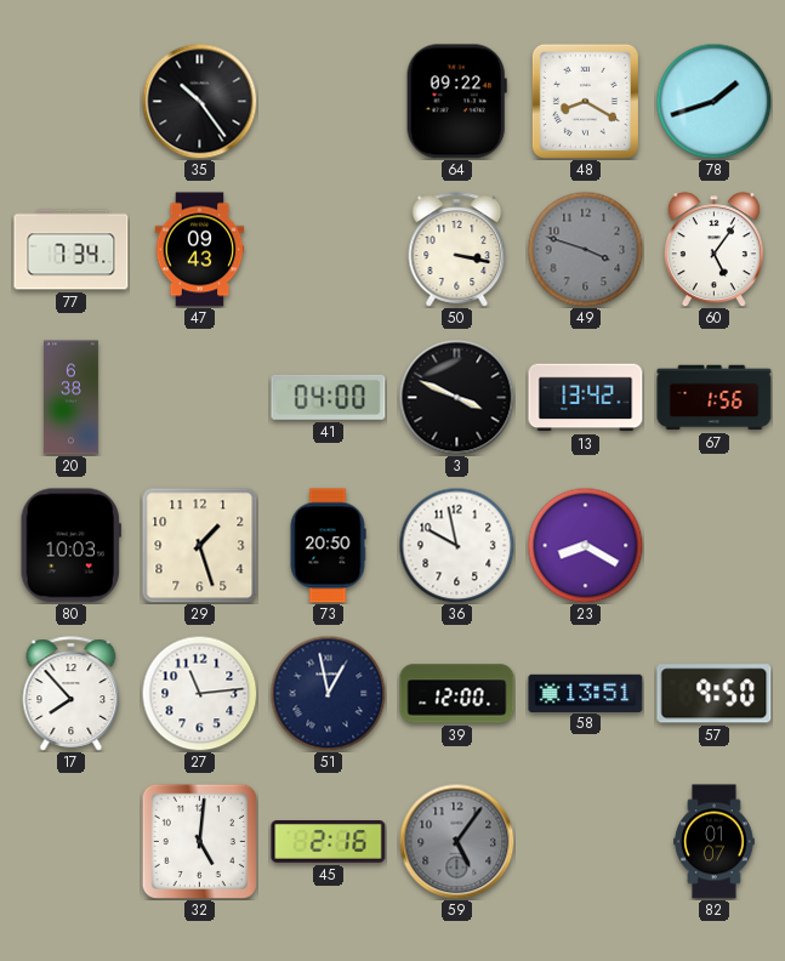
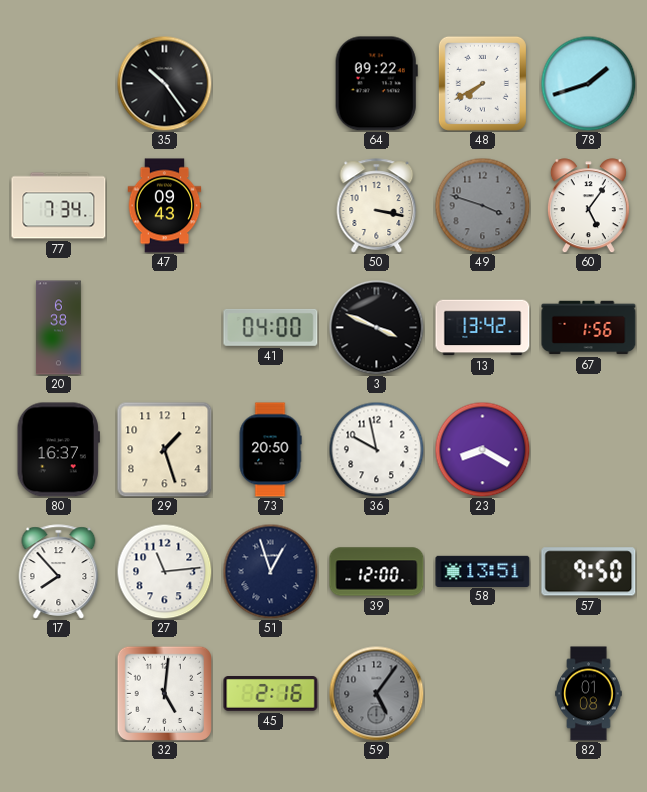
48: 8:20 -> 7:40
80: 10:03 -> 16:37
51: 12:58 -> 12:57
82: 01:07 -> 01:08
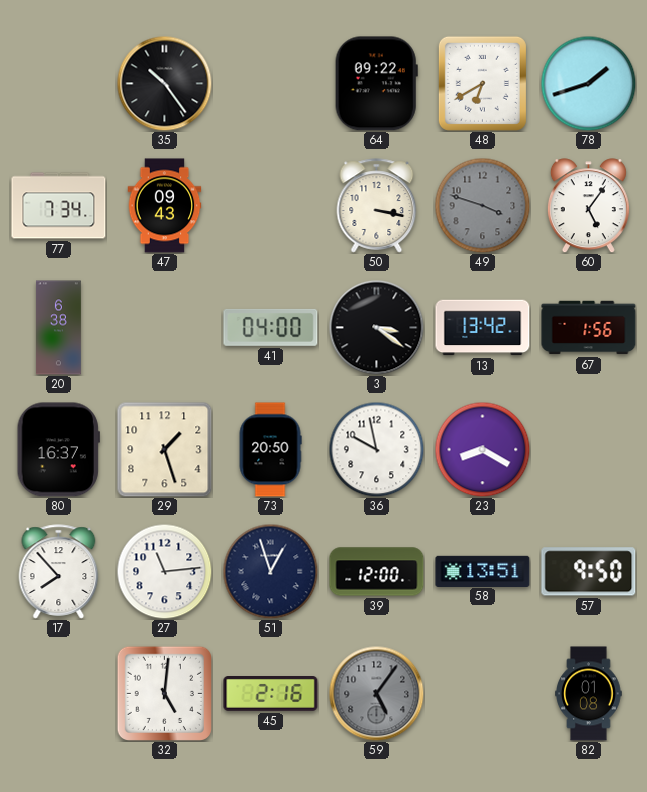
48: 7:40 -> 6:40
3: 3:49 -> 3:21
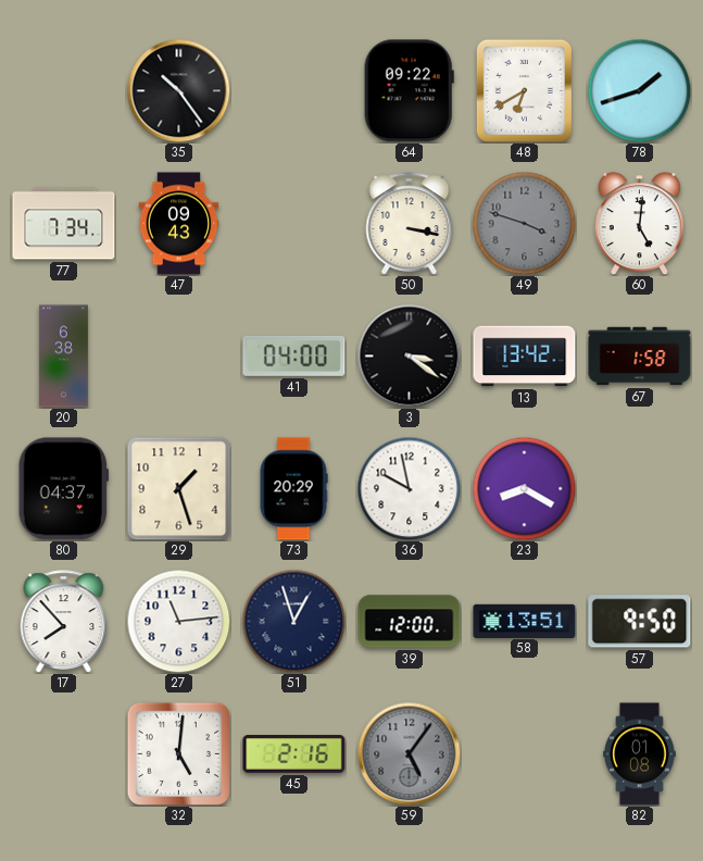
60: 5:06 -> 5:01
67: 1:56 -> 1:58
80: 16:37 -> 04:37
73: 20:50 -> 20:29
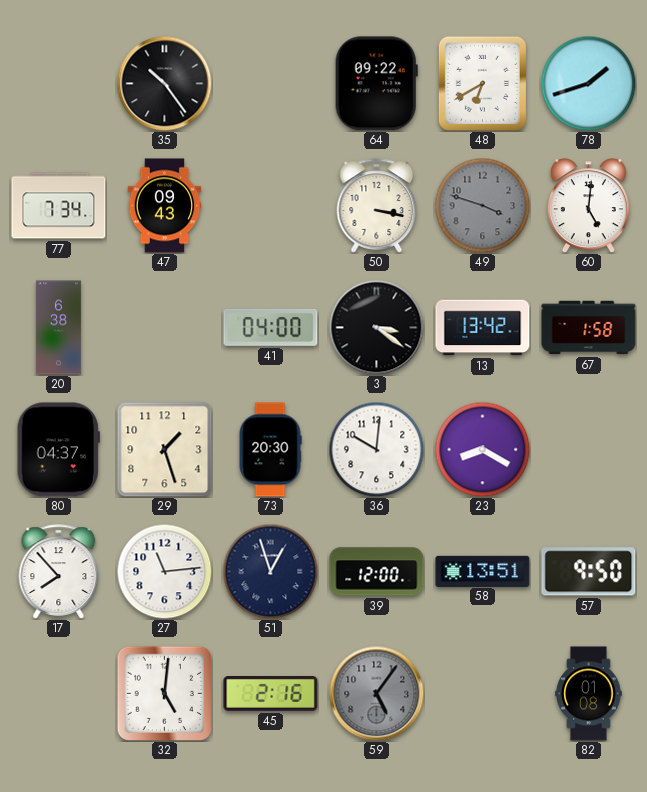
73: 20:29 -> 20:30
36: 9:58 -> 10:01
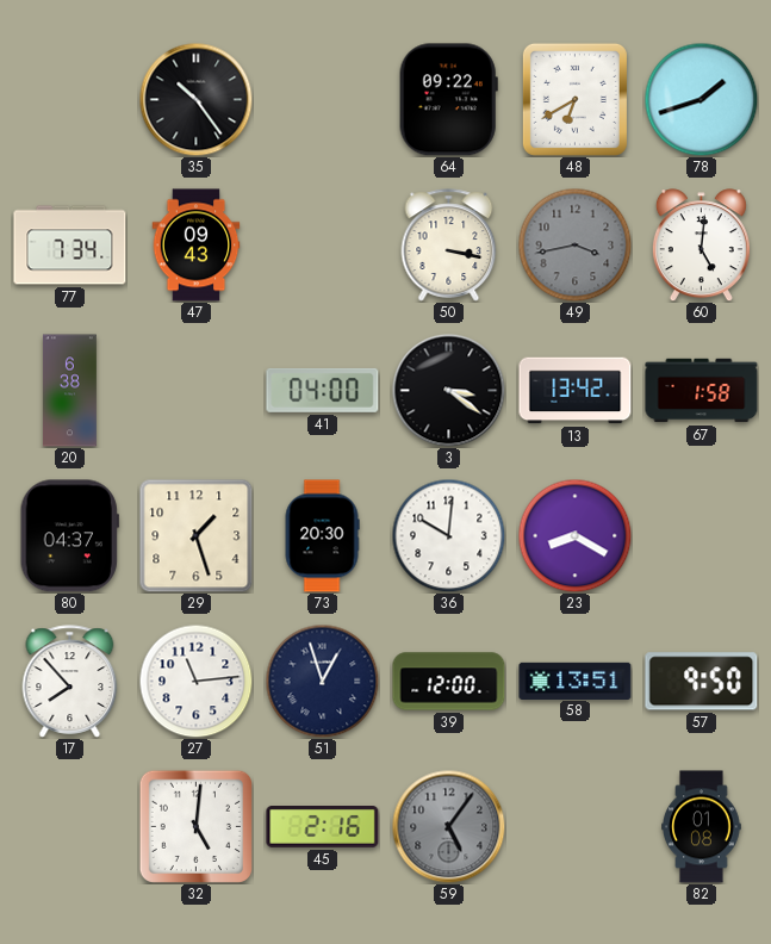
49: 3:48 -> 3:43
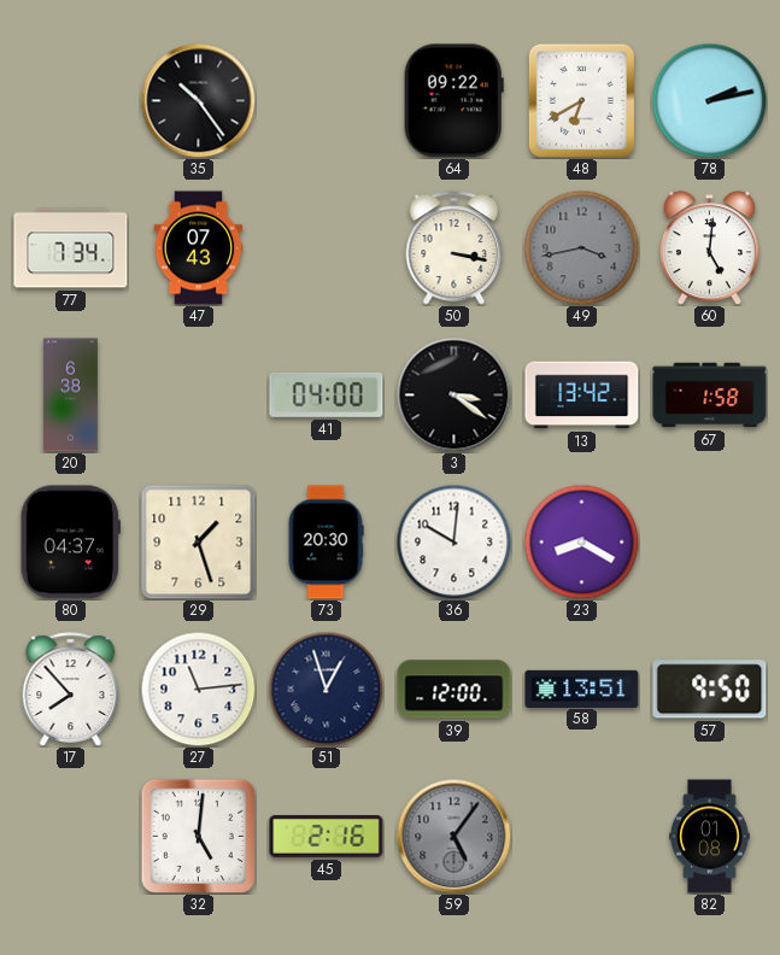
78: 1:42 -> 2:13
47: 09:43 -> 07:43
